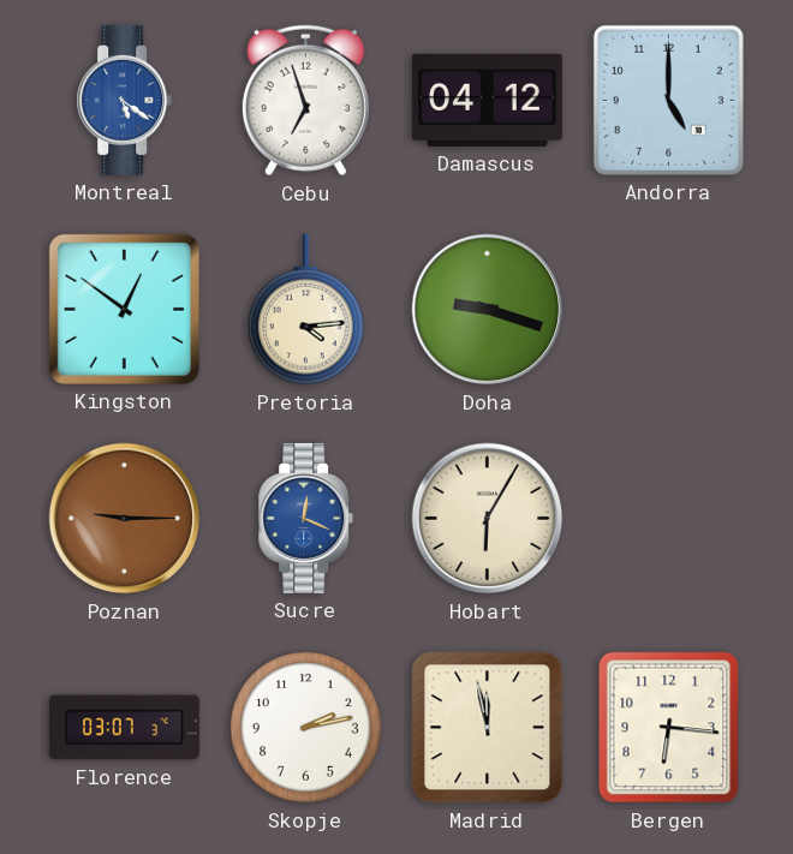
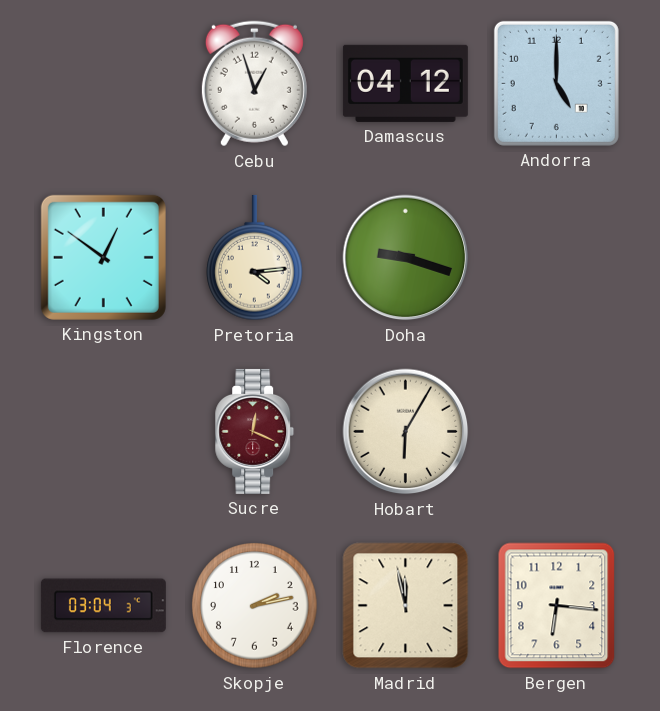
Montreal: 5:21 -> none
Cebu: 6:57 -> 12:57
Poznan: 9:15 -> none
Sucre dial: blue -> burgundy
Florence: 03:07 -> 03:04
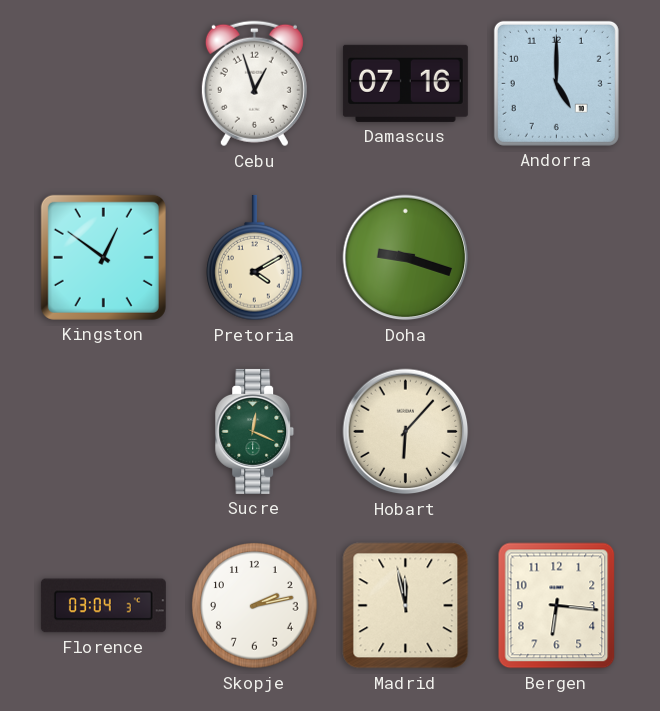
Damascus: 04:12 -> 07:16
Pretoria: 4:14 -> 4:10
Sucre dial: burgundy -> green
Hobart: 6:05 -> 6:07
